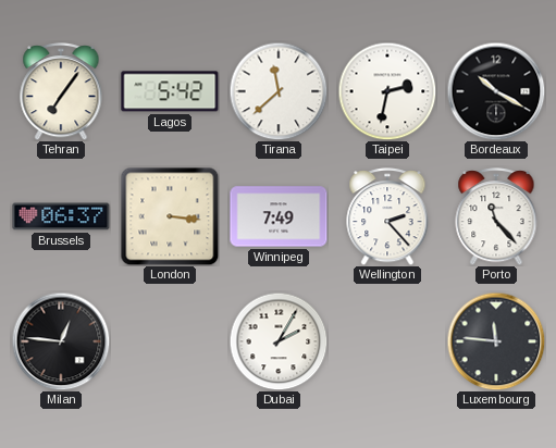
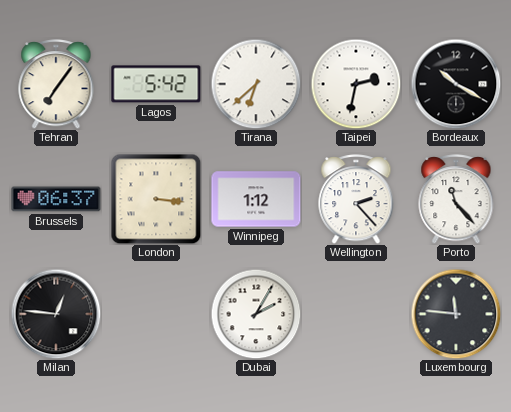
Tirana: 11:38 -> 6:38
Winnipeg: 7:49 -> 1:12
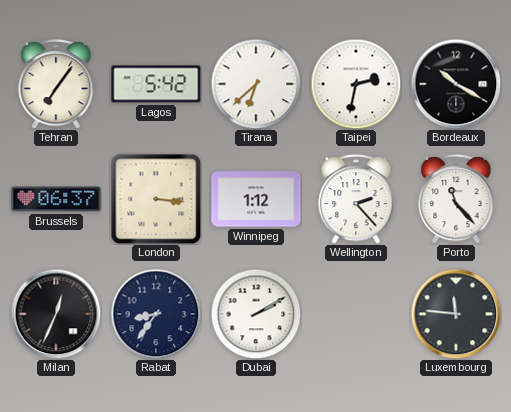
Milan: 12:46 -> 12:34
Rabat: none -> 8:36
Dubai: 2:05 -> 2:10
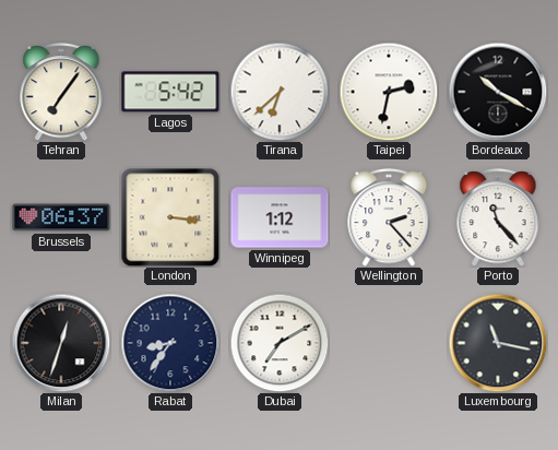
Milan: 12:34 -> 12:33
Dubai: 2:10 -> 7:10
Luxembourg: 11:46 -> 11:17
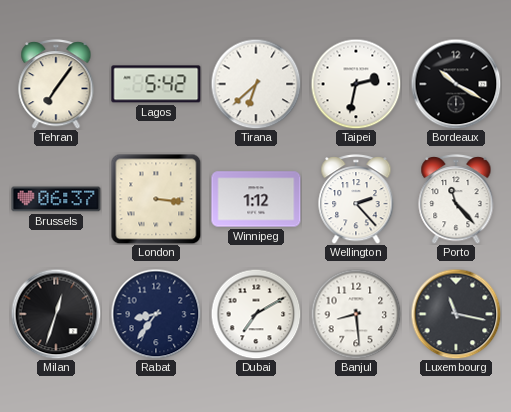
Banjul: none -> 8:29
